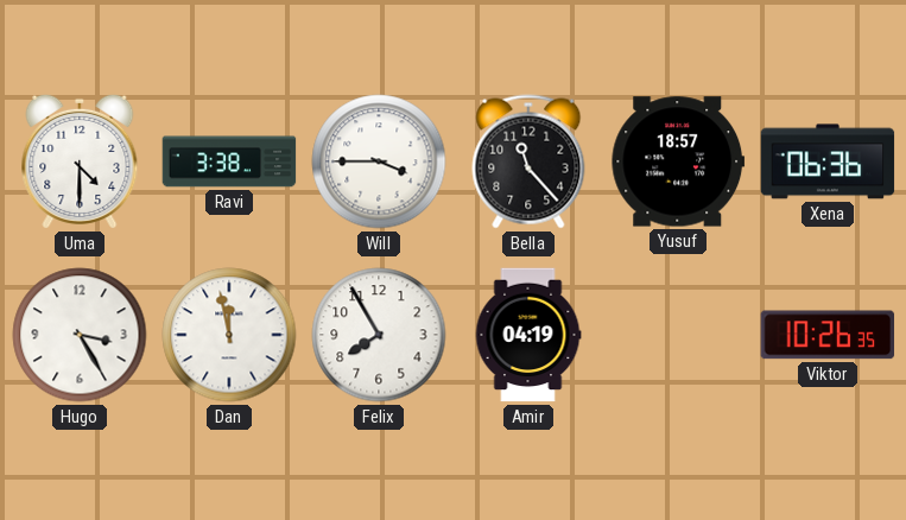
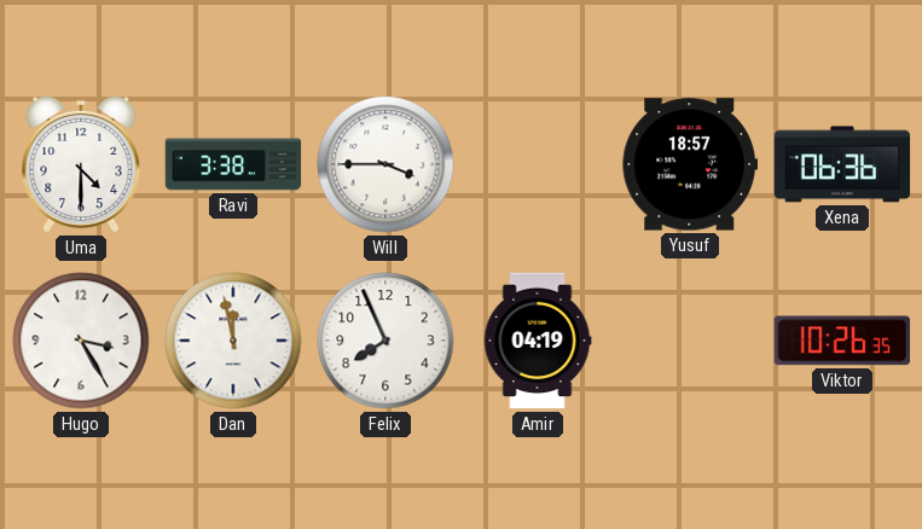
Bella: 11:23 -> none
Felix: 7:55 -> 7:56
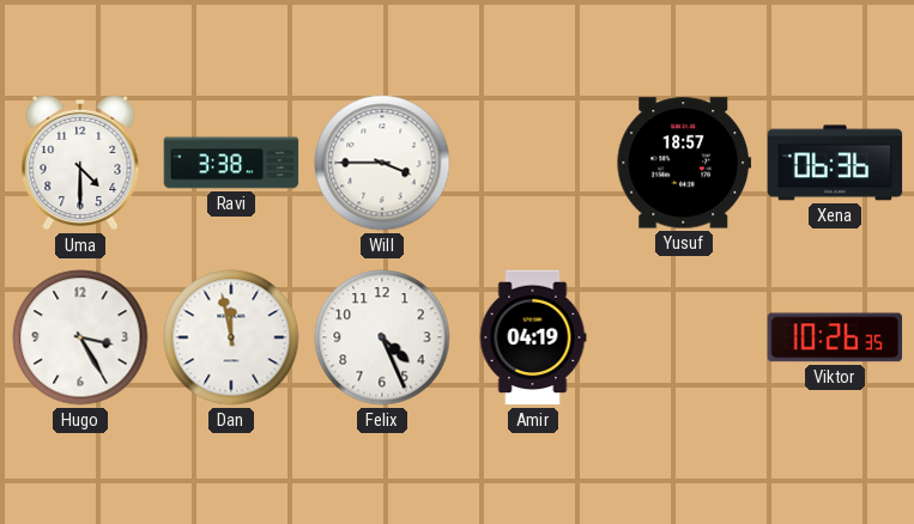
Felix: 7:56 -> 4:26
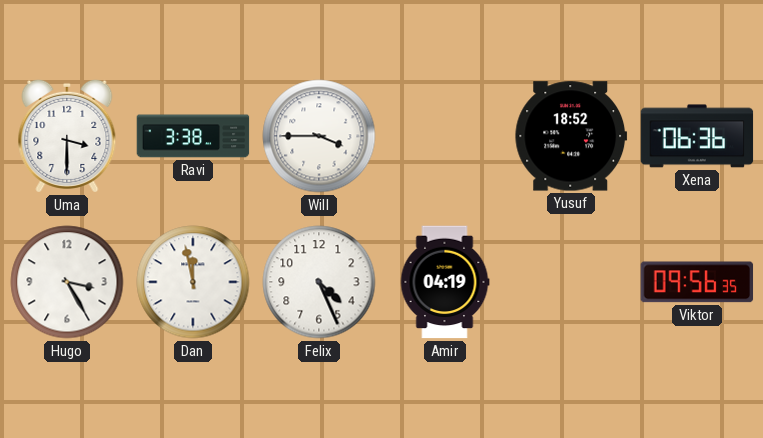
Uma: 4:30 -> 3:30
Yusuf: 18:57 -> 18:52
Viktor: 10:26 -> 09:56
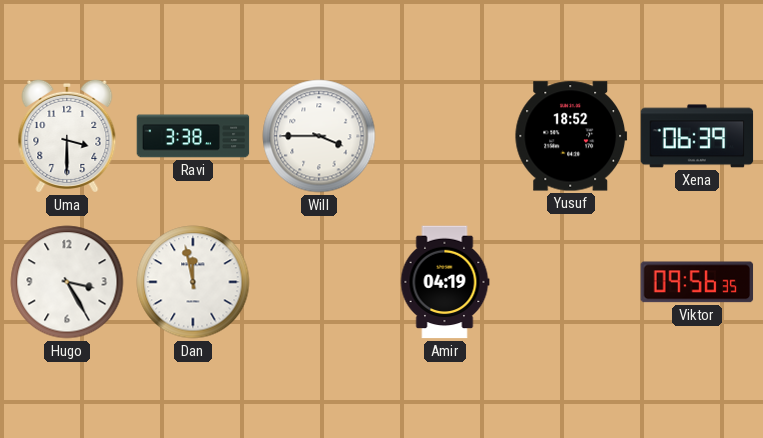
Xena: 06:36 -> 06:39
Felix: 4:26 -> none
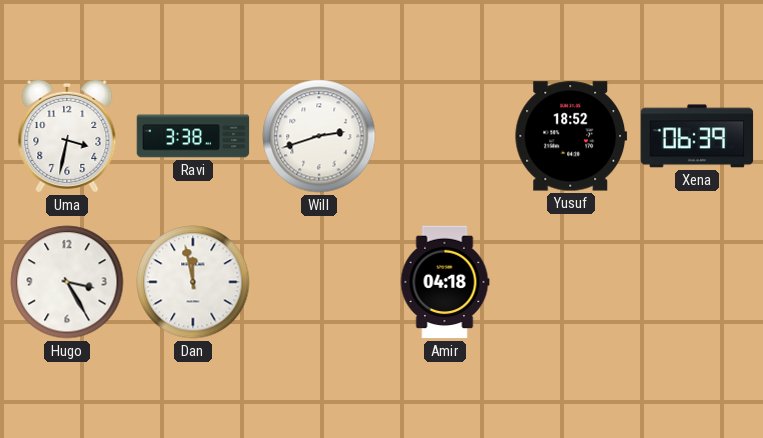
Uma: 3:30 -> 3:32
Will: 3:45 -> 2:42
Amir: 04:19 -> 04:18
Viktor: 09:56 -> none
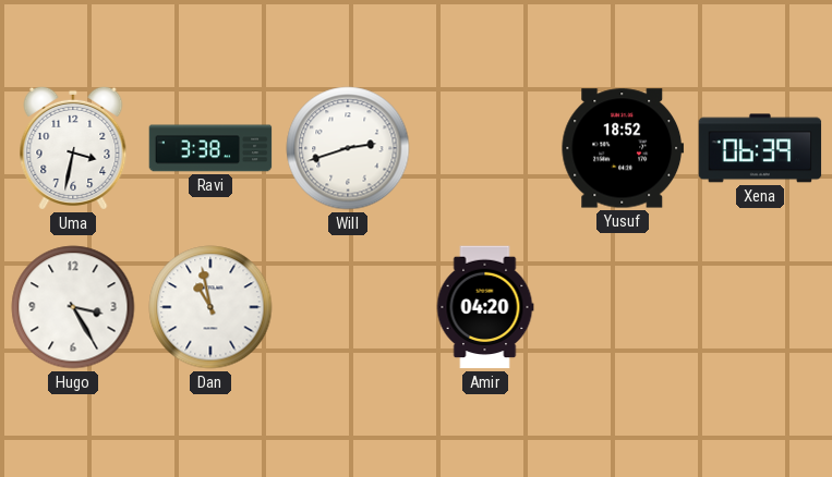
Dan: 11:58 -> 10:58
Amir: 04:18 -> 04:20
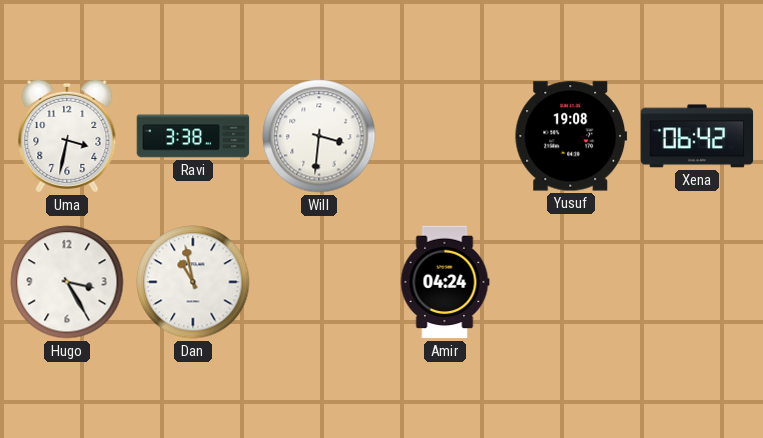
Will: 2:42 -> 3:31
Yusuf: 18:52 -> 19:08
Xena: 06:39 -> 06:42
Amir: 04:20 -> 04:24
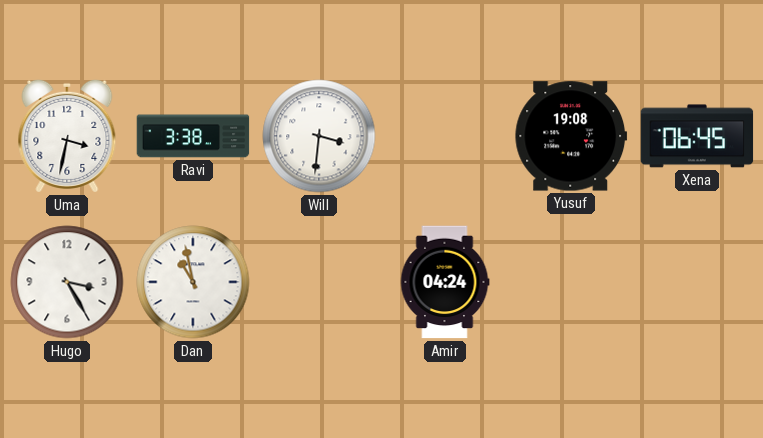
Xena: 06:42 -> 06:45
